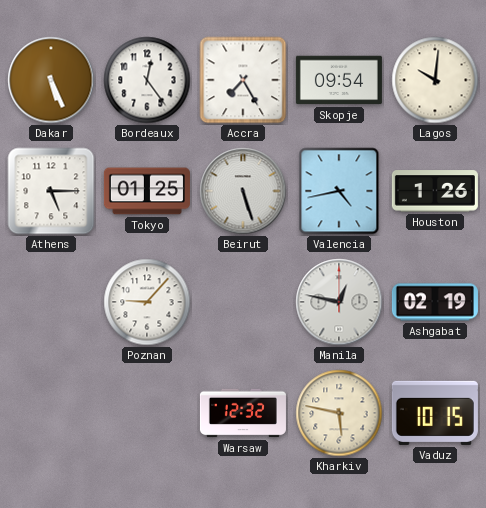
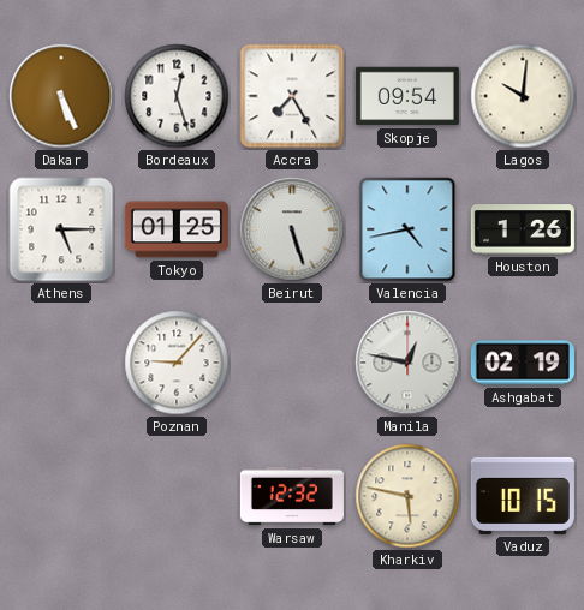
Bordeaux: 12:24 -> 12:27
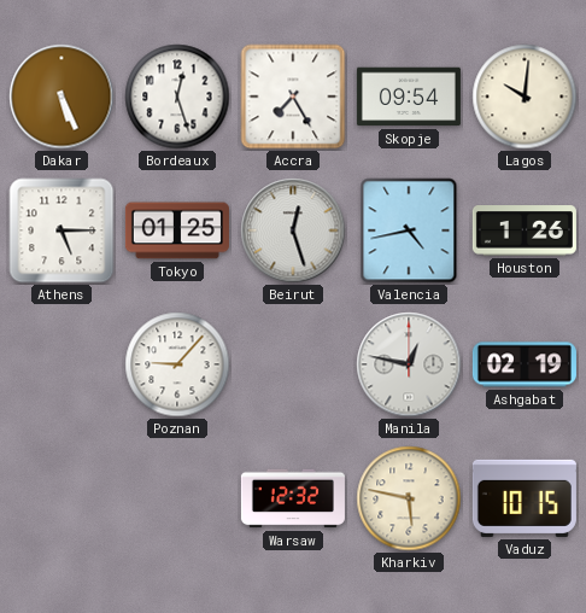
Beirut: 5:27 -> 12:27
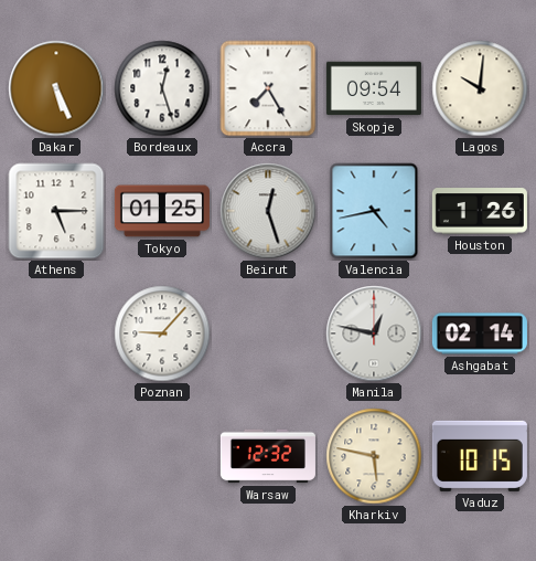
Ashgabat: 02:19 -> 02:14
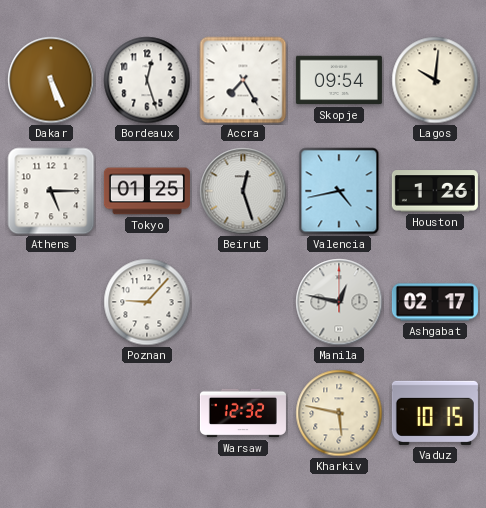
Ashgabat: 02:14 -> 02:17
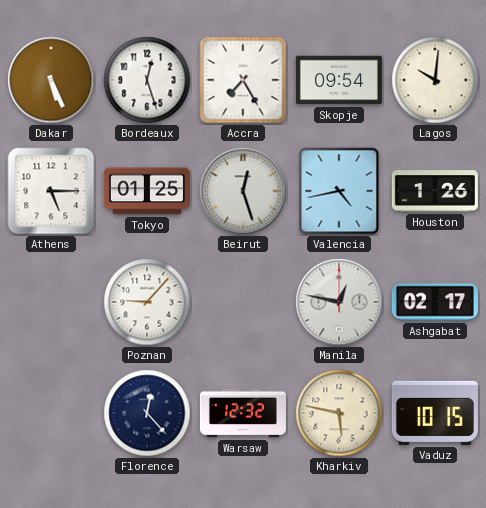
Florence: none -> 12:23
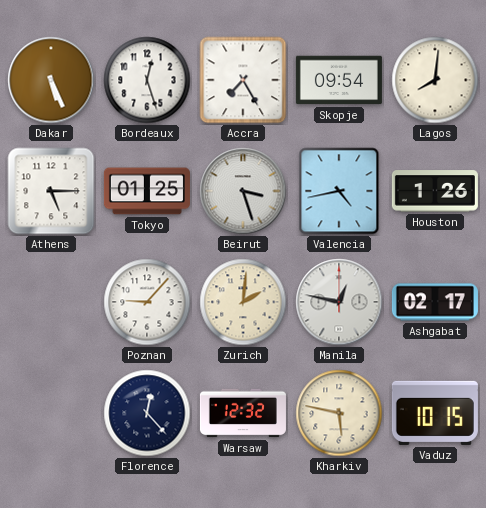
Lagos: 10:01 -> 8:01
Beirut: 12:27 -> 3:27
Zurich: none -> 2:01
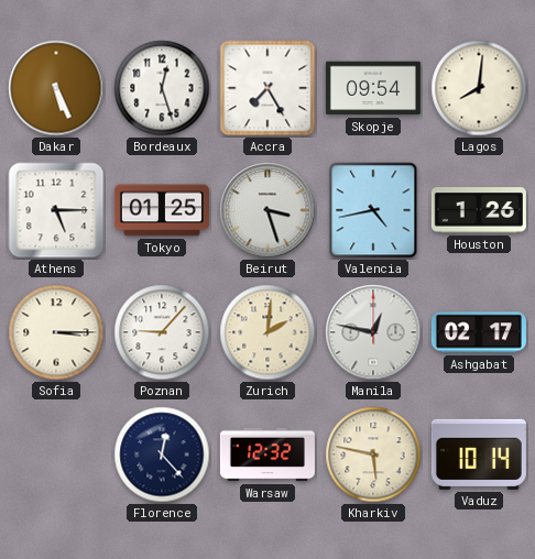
Sofia: none -> 3:15
Vaduz: 10:15 -> 10:14
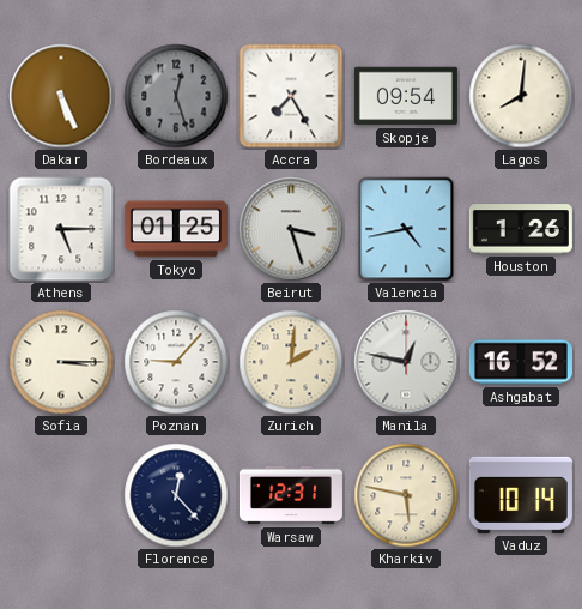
Bordeaux dial: white -> grey
Ashgabat: 02:17 -> 16:52
Warsaw: 12:32 -> 12:31
